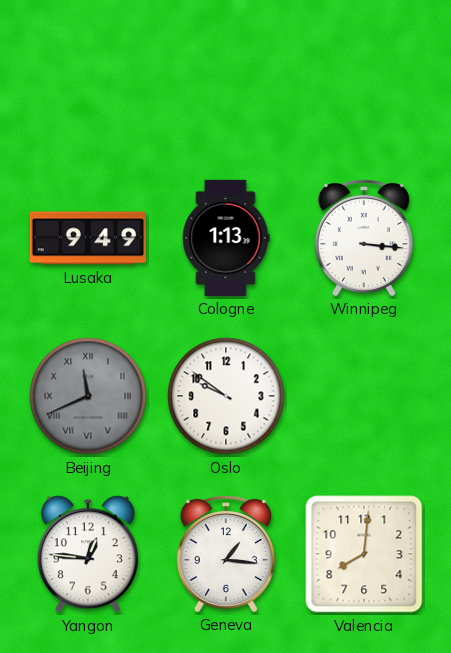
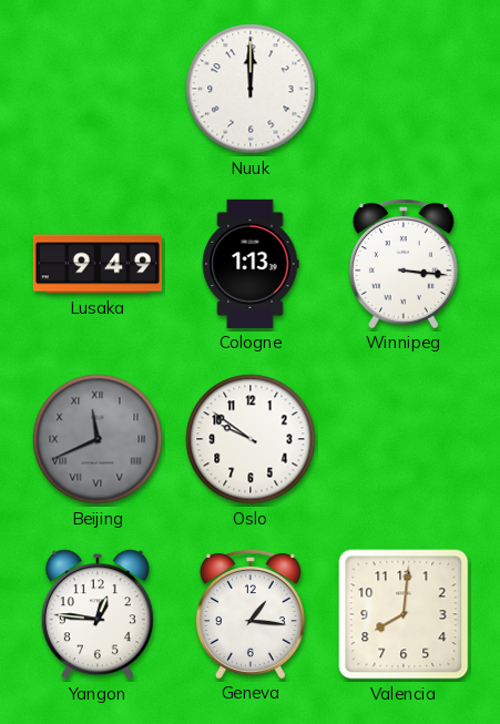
Nuuk: none -> 12:00
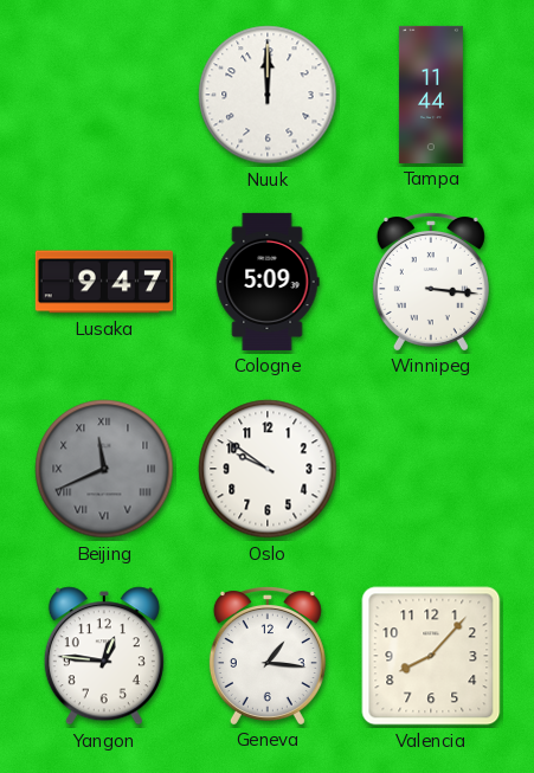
Tampa: none -> 11:44
Lusaka: 9:49 -> 9:47
Cologne: 1:13 -> 5:09
Valencia: 8:01 -> 8:07
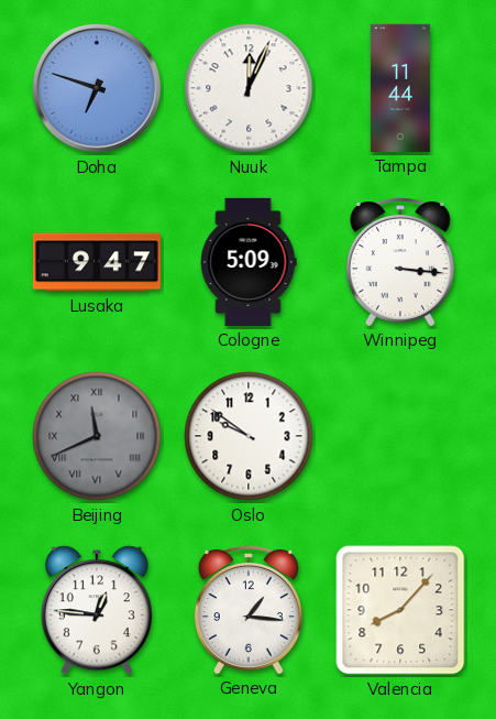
Doha: none -> 6:48
Nuuk: 12:00 -> 12:04
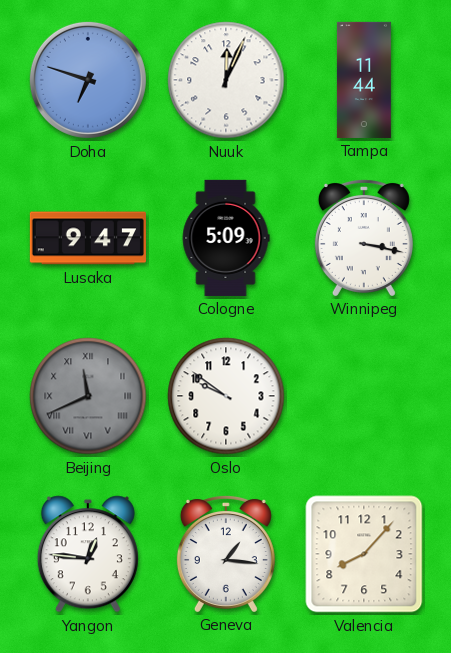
Winnipeg: 3:16 -> 3:17
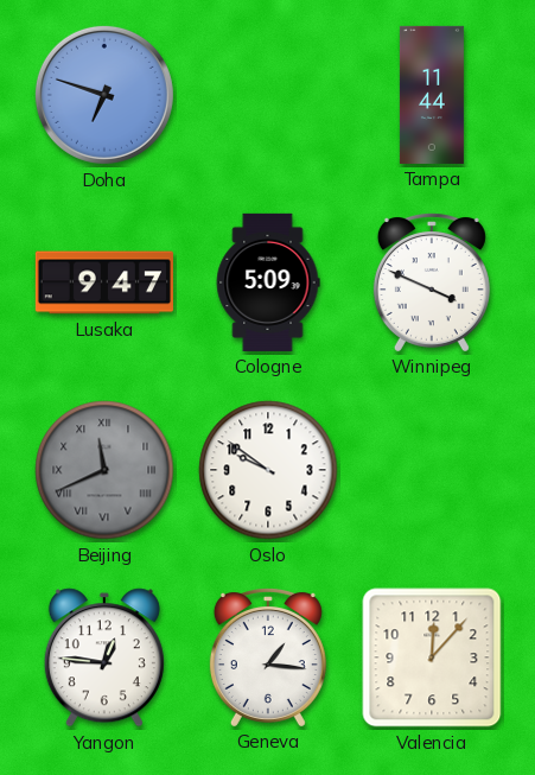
Nuuk: 12:04 -> none
Winnipeg: 3:17 -> 3:49
Valencia: 8:07 -> 12:07
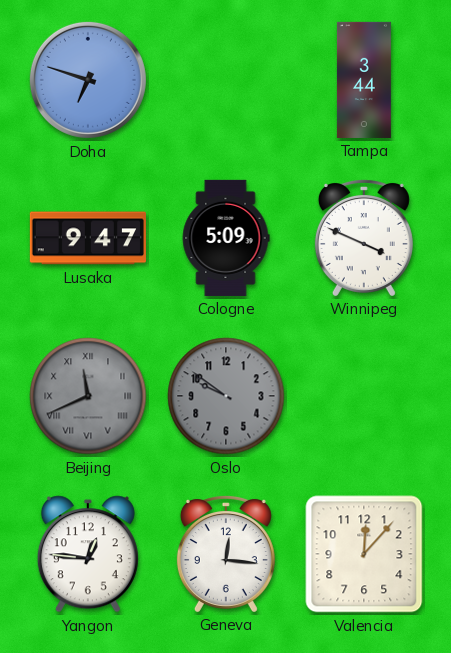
Tampa: 11:44 -> 3:44
Oslo dial: white -> grey
Geneva: 1:16 -> 12:16
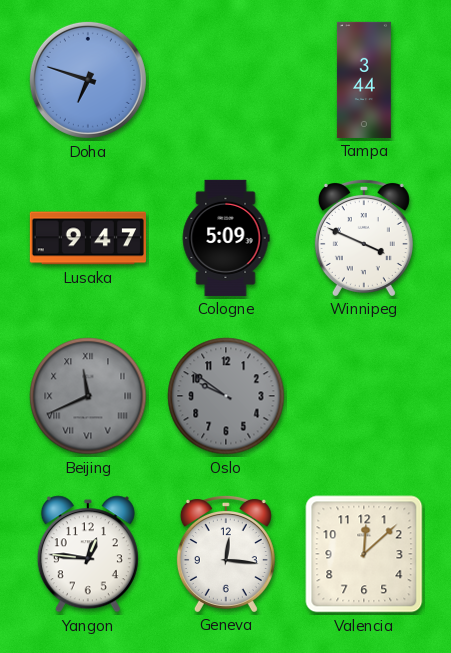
Valencia: 12:07 -> 12:08
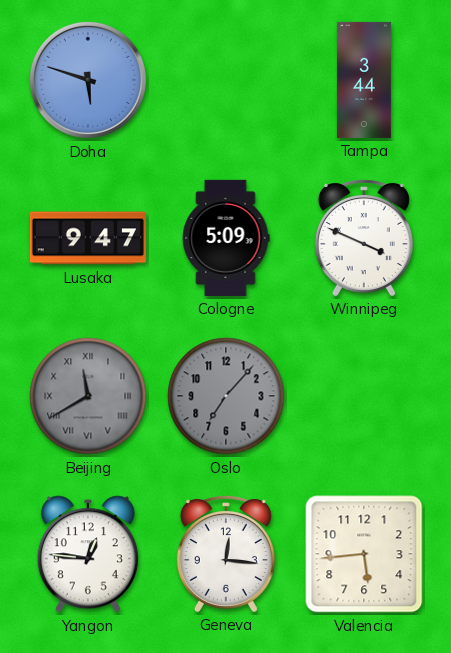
Doha: 6:48 -> 5:48
Beijing: 11:41 -> 11:40
Oslo: 9:51 -> 7:07
Valencia: 12:08 -> 5:44
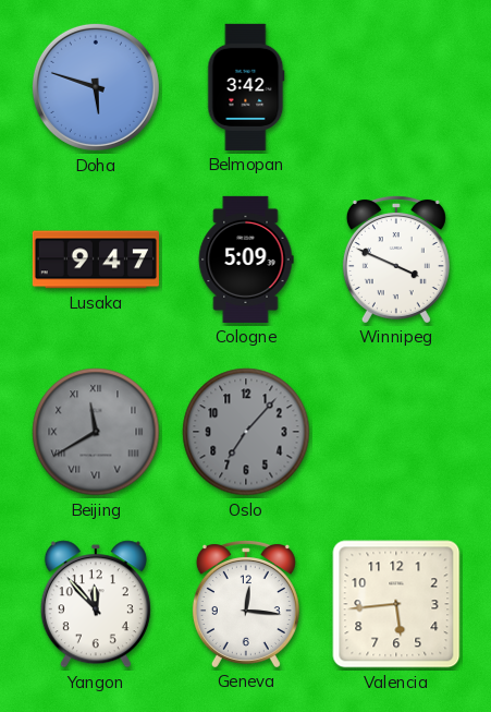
Belmopan: none -> 3:42
Tampa: 3:44 -> none
Yangon: 12:46 -> 11:53
